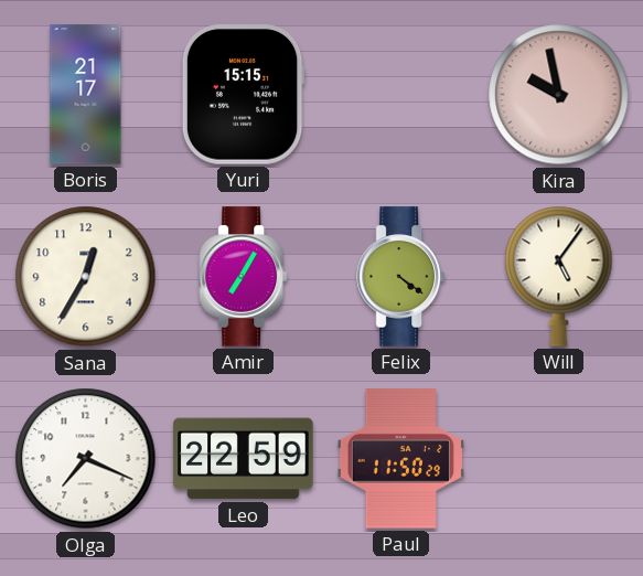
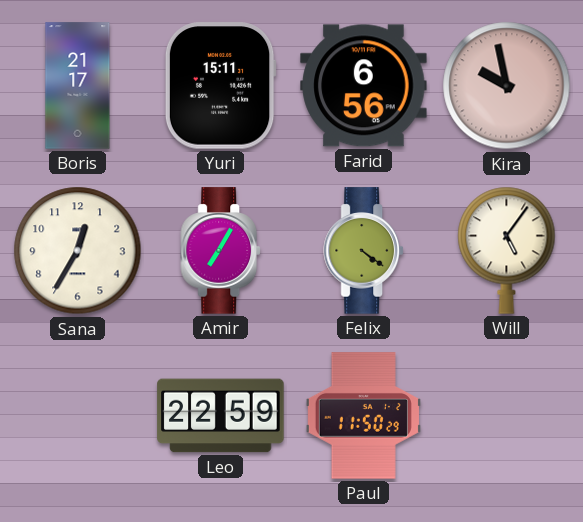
Yuri: 15:15 -> 15:11
Farid: none -> 6:56
Olga: 7:19 -> none
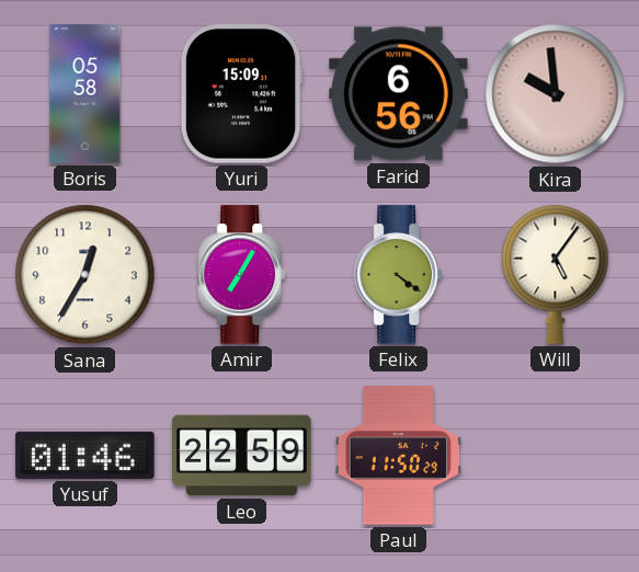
Boris: 21:17 -> 05:58
Yuri: 15:11 -> 15:09
Kira: 9:58 -> 9:59
Yusuf: none -> 01:46
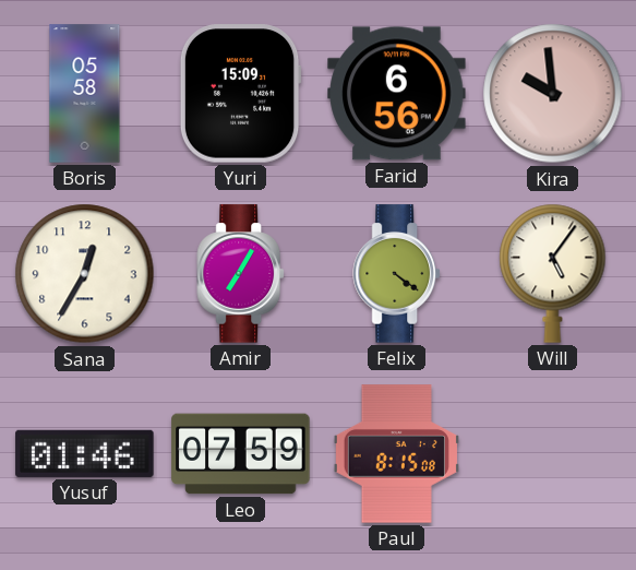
Leo: 22:59 -> 07:59
Paul: 11:50 -> 8:15
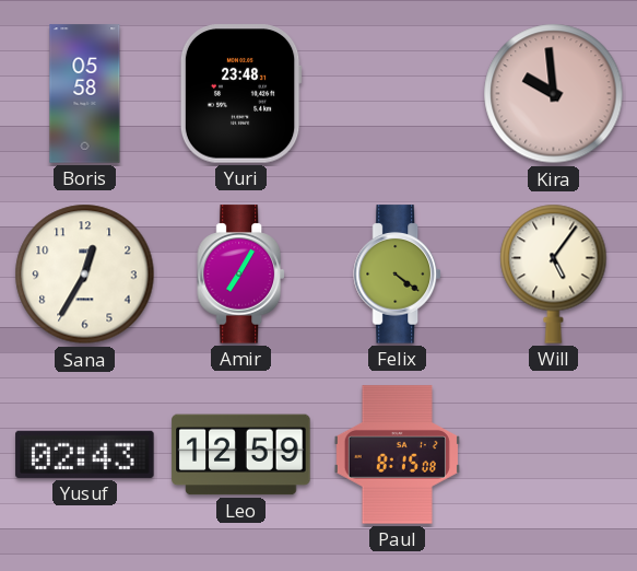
Yuri: 15:09 -> 23:48
Farid: 6:56 -> none
Yusuf: 01:46 -> 02:43
Leo: 07:59 -> 12:59
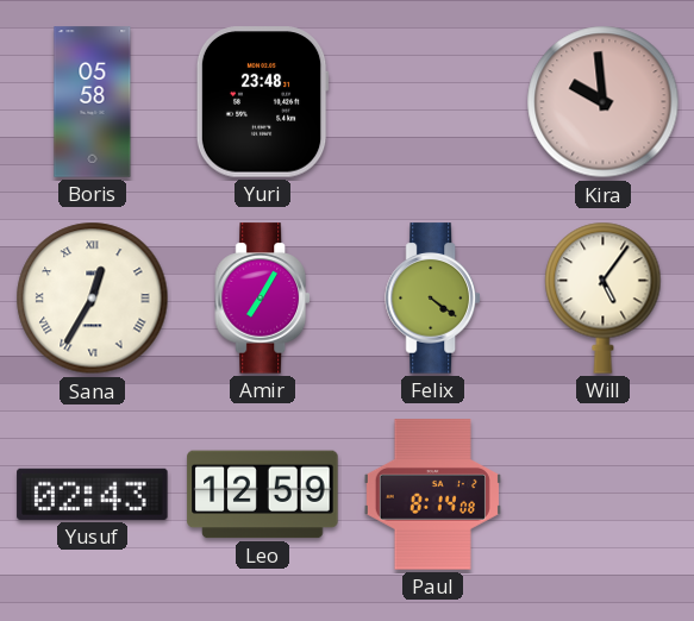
Sana numerals: Arabic -> Roman
Paul: 8:15 -> 8:14
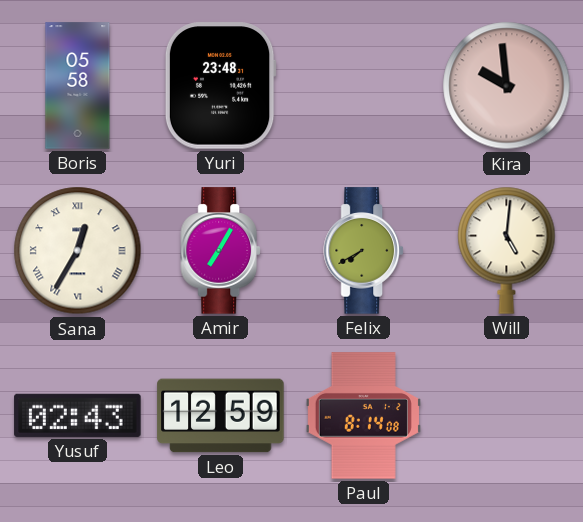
Felix: 4:21 -> 7:40
Will: 5:06 -> 5:01
